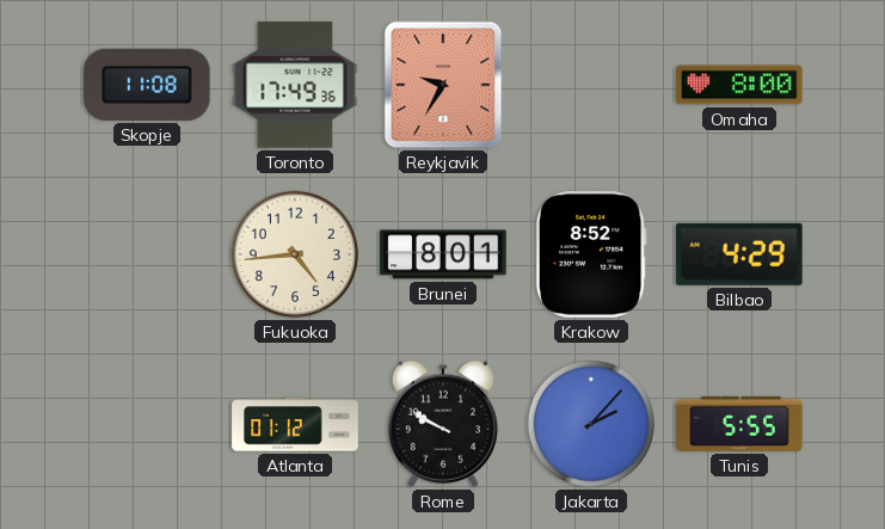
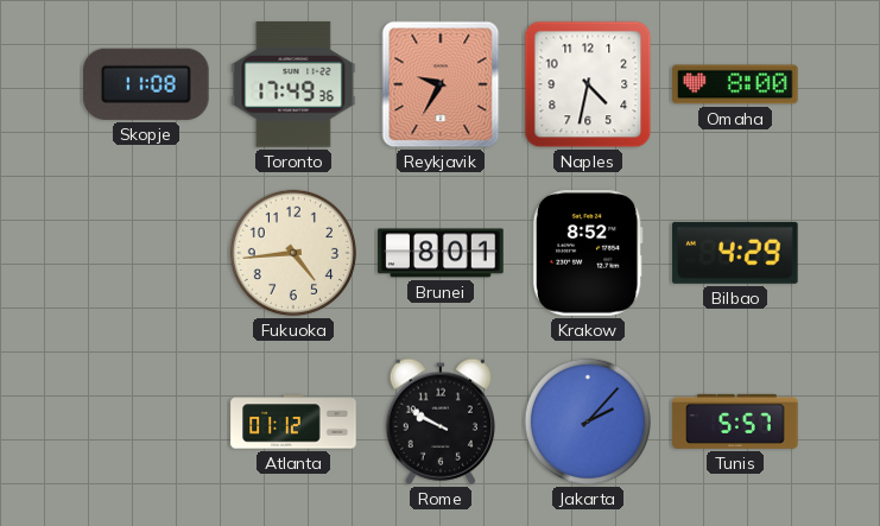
Naples: none -> 4:32
Tunis: 5:55 -> 5:57
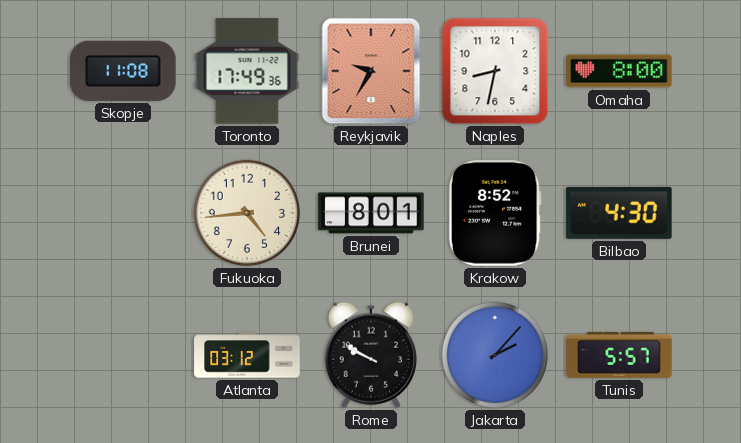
Naples: 4:32 -> 8:32
Bilbao: 4:29 -> 4:30
Atlanta: 01:12 -> 03:12
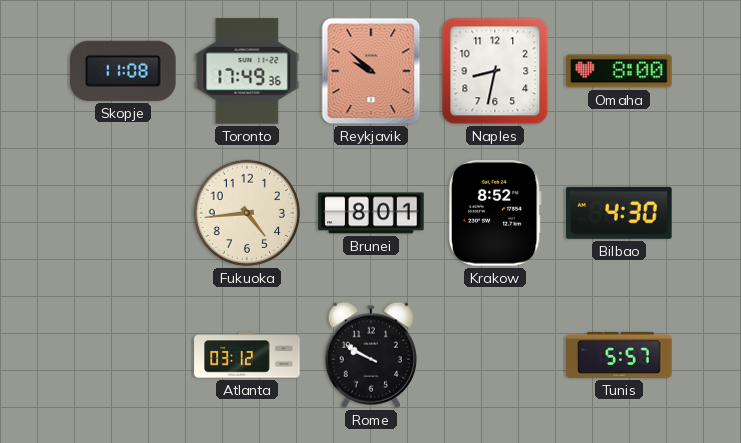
Reykjavik: 9:35 -> 9:52
Jakarta: 2:07 -> none
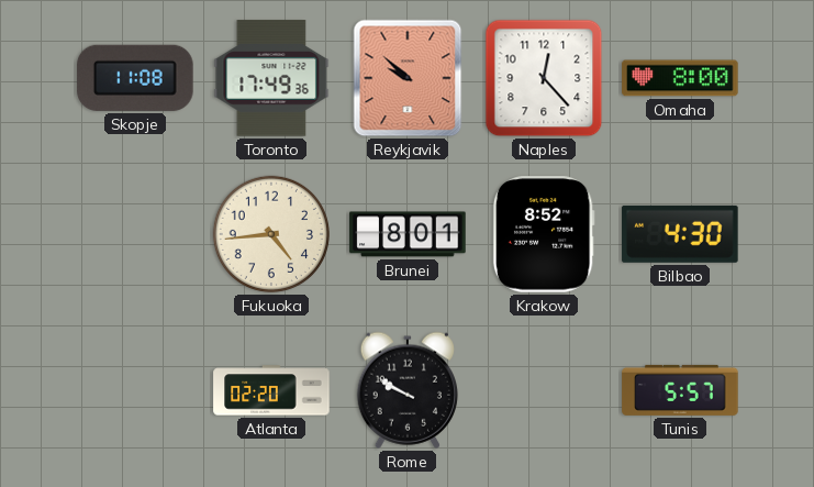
Naples: 8:32 -> 12:23
Atlanta: 03:12 -> 02:20
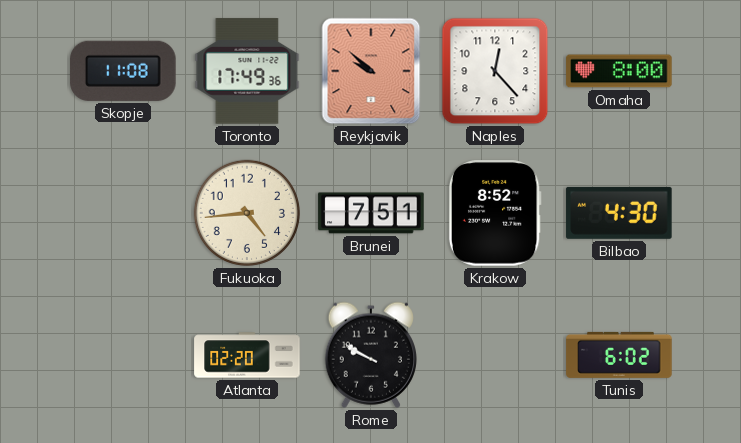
Brunei: 8:01 -> 7:51
Tunis: 5:57 -> 6:02
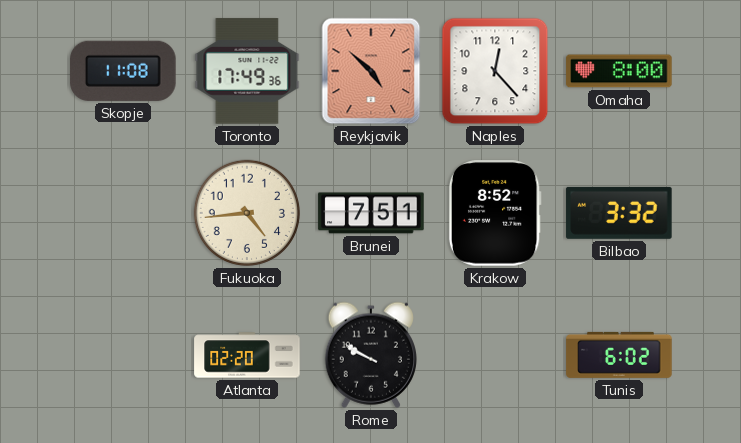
Reykjavik: 9:52 -> 4:52
Bilbao: 4:30 -> 3:32
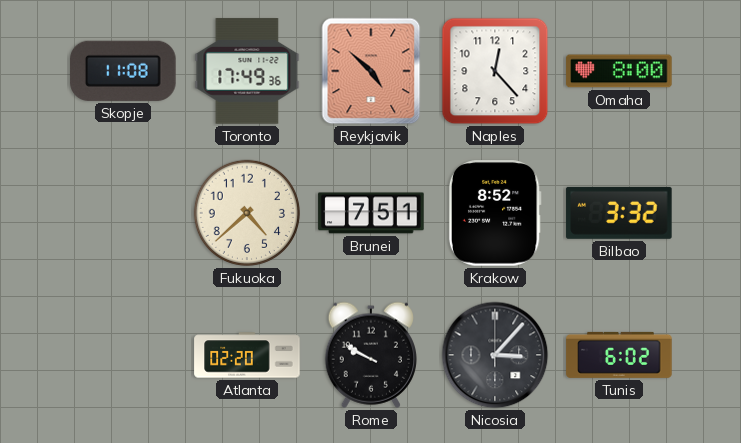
Fukuoka: 4:44 -> 4:38
Nicosia: none -> 3:07
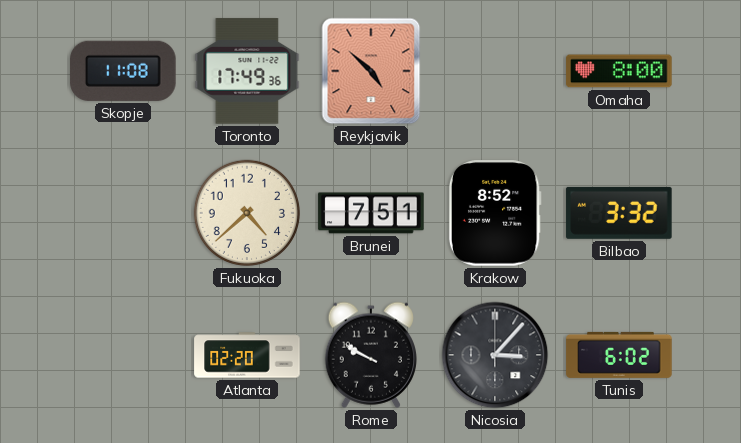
Naples: 12:23 -> none
